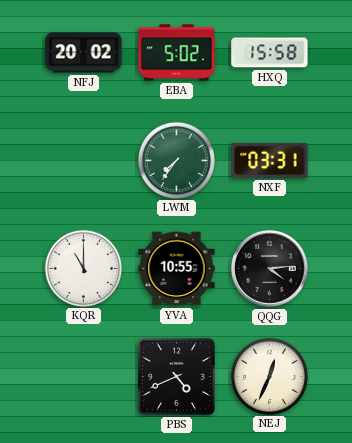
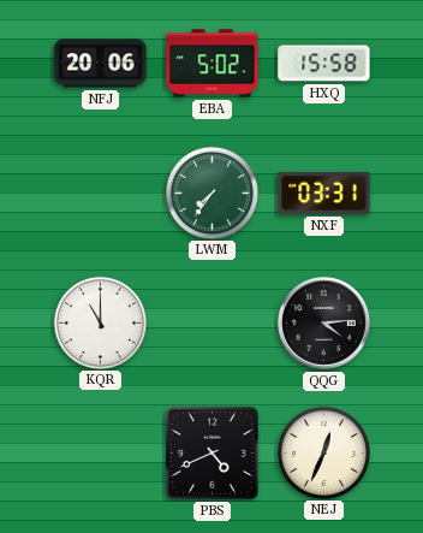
NFJ: 20:02 -> 20:06
YVA: 10:55 -> none
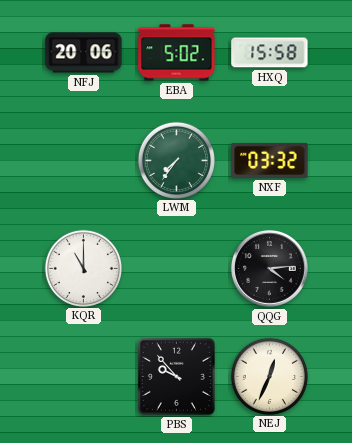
NXF: 03:31 -> 03:32
PBS: 4:41 -> 9:53
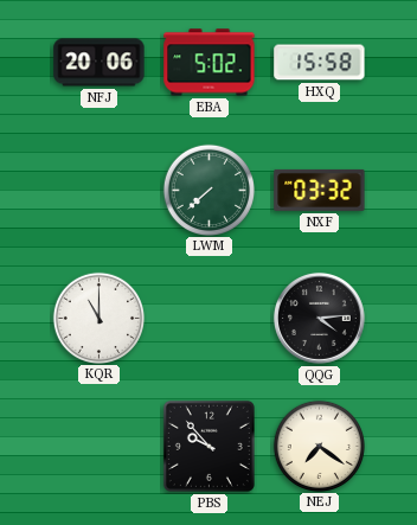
LWM: 7:36 -> 7:38
NEJ: 12:34 -> 7:21
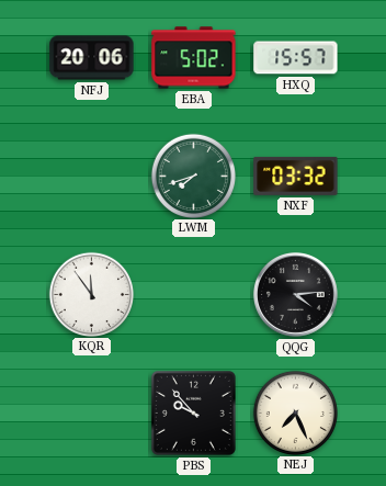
HXQ: 15:58 -> 15:57
LWM: 7:38 -> 7:42
KQR: 11:00 -> 11:54
NEJ: 7:21 -> 7:26
